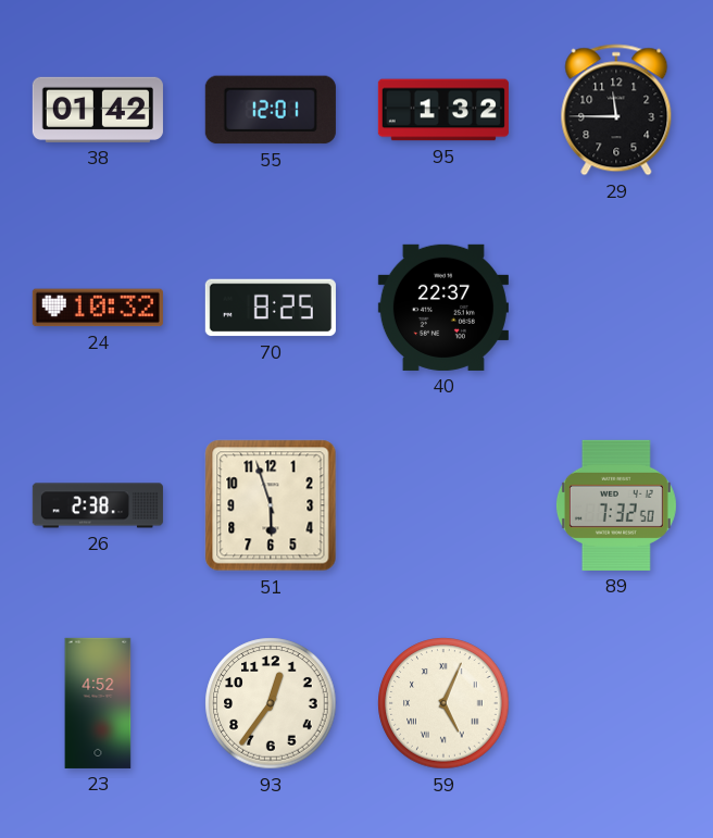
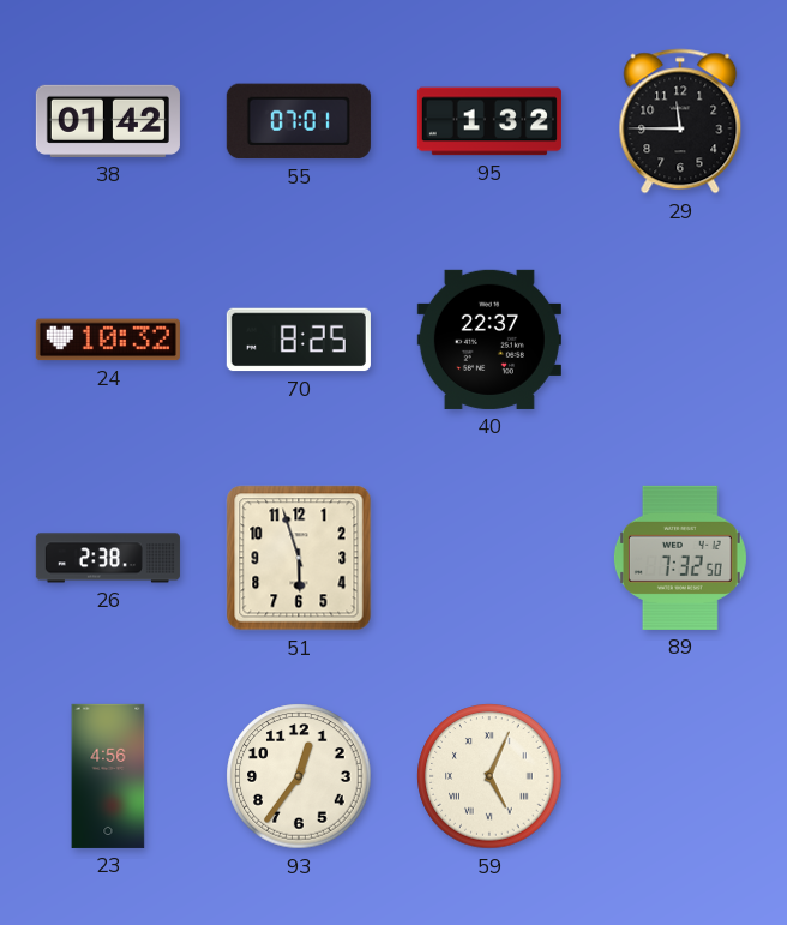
55: 12:01 -> 07:01
23: 4:52 -> 4:56
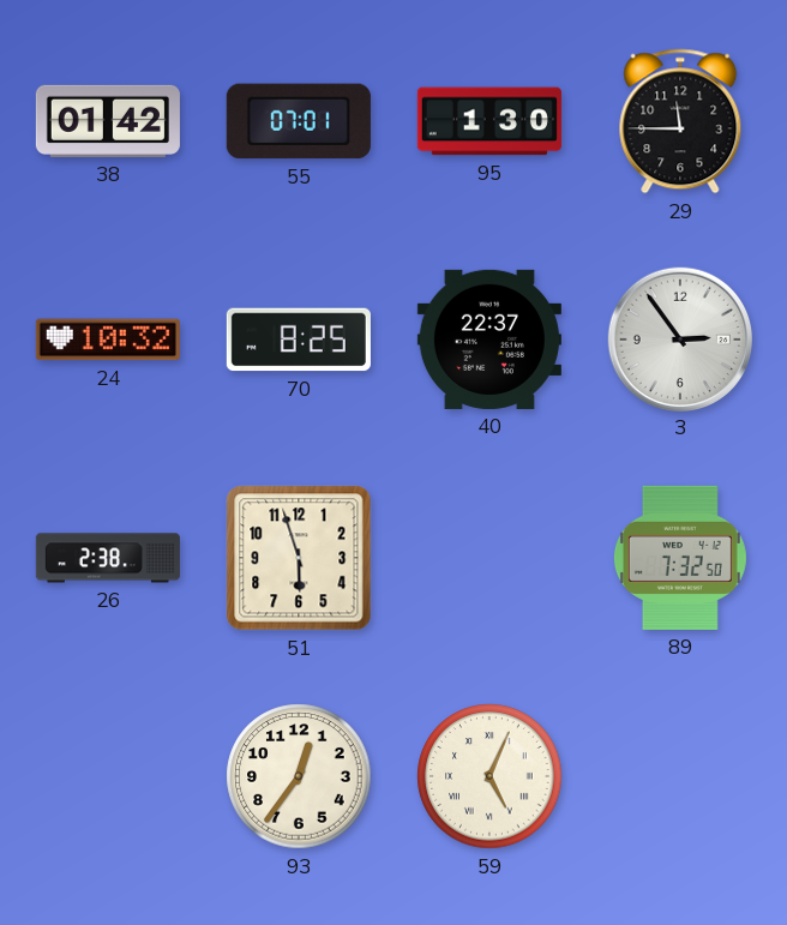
95: 1:32 -> 1:30
3: none -> 2:54
23: 4:56 -> none
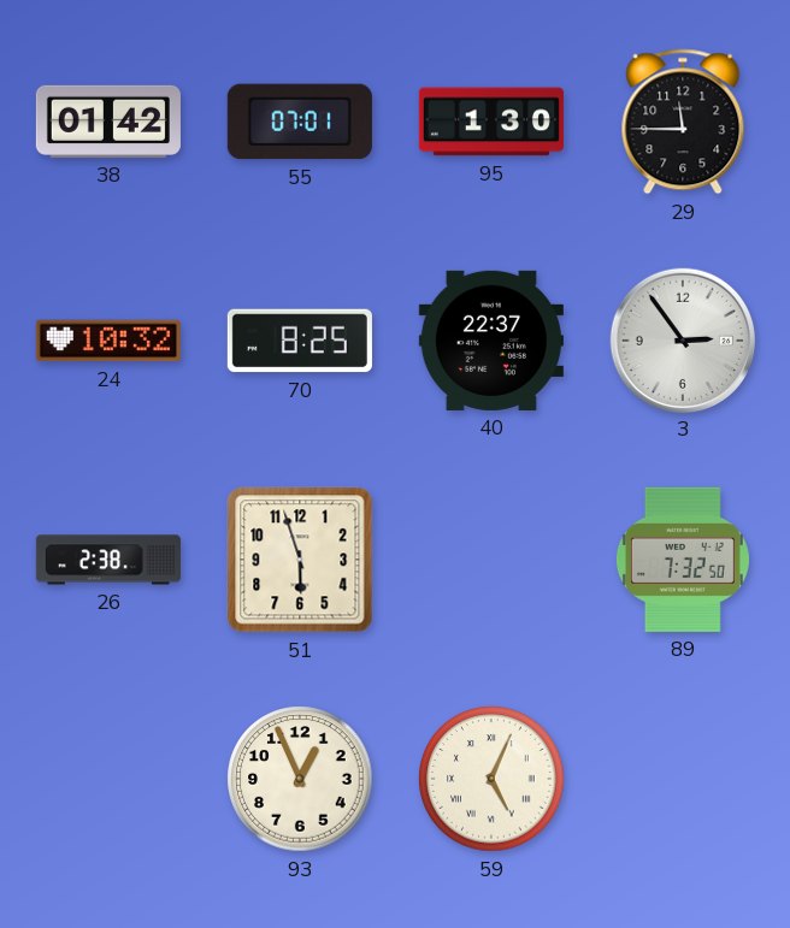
93: 12:36 -> 12:56
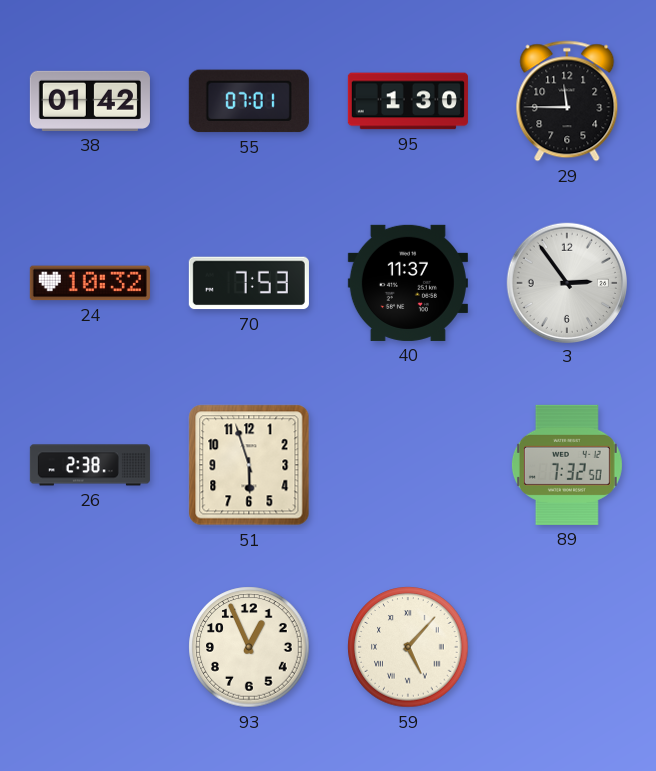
70: 8:25 -> 7:53
40: 22:37 -> 11:37
59: 5:04 -> 5:07
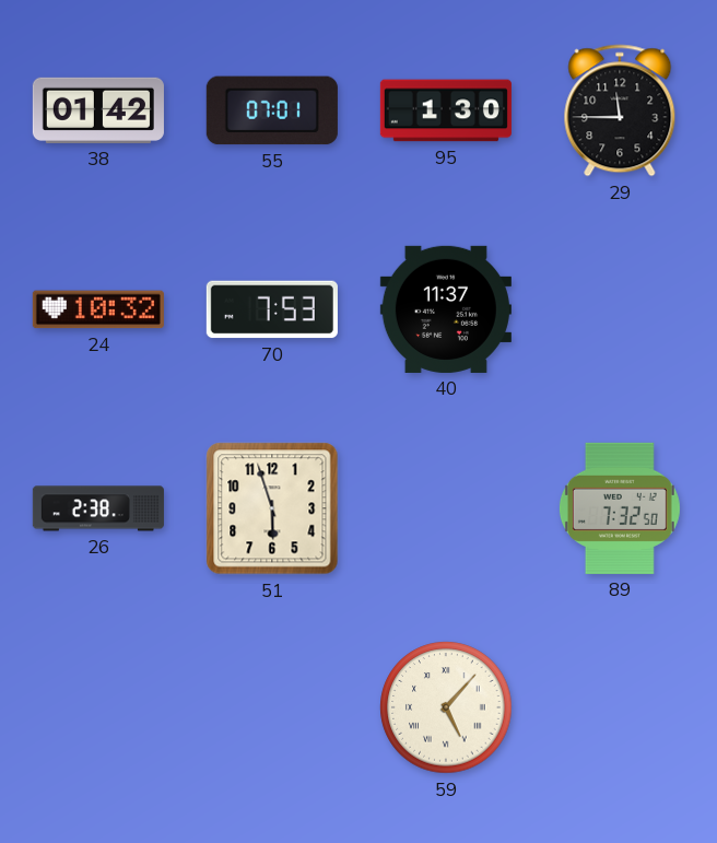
3: 2:54 -> none
93: 12:56 -> none
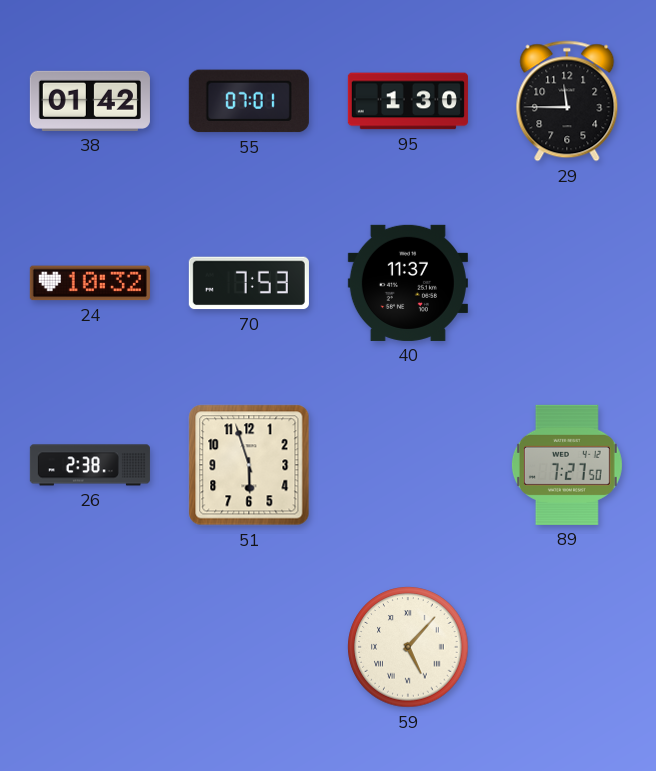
89: 7:32 -> 7:27
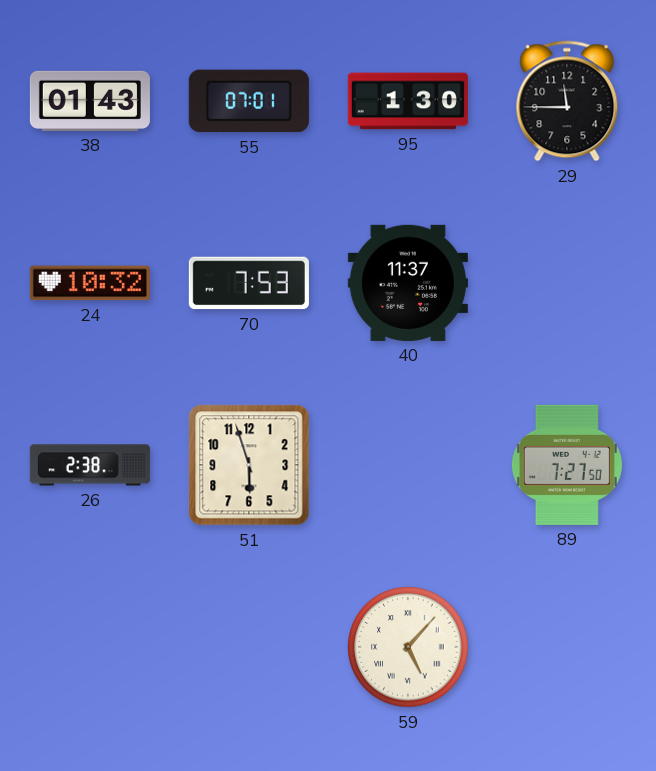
38: 01:42 -> 01:43
